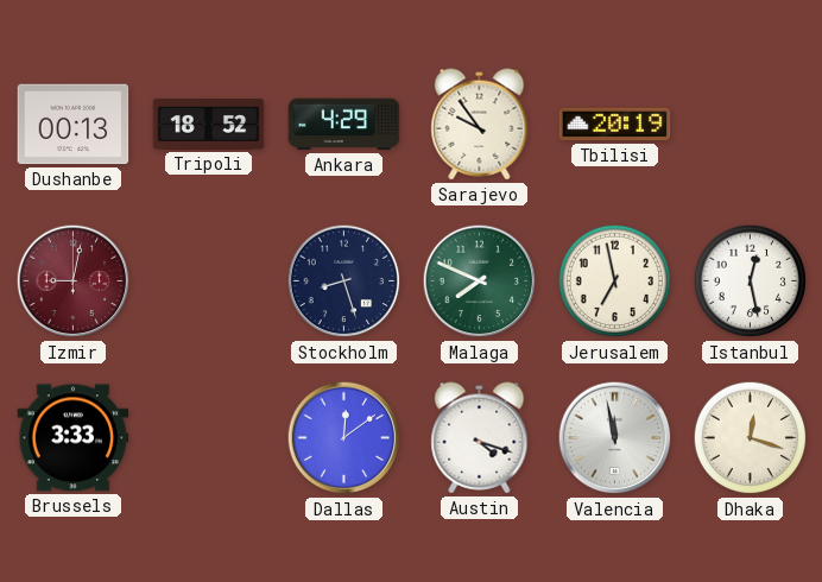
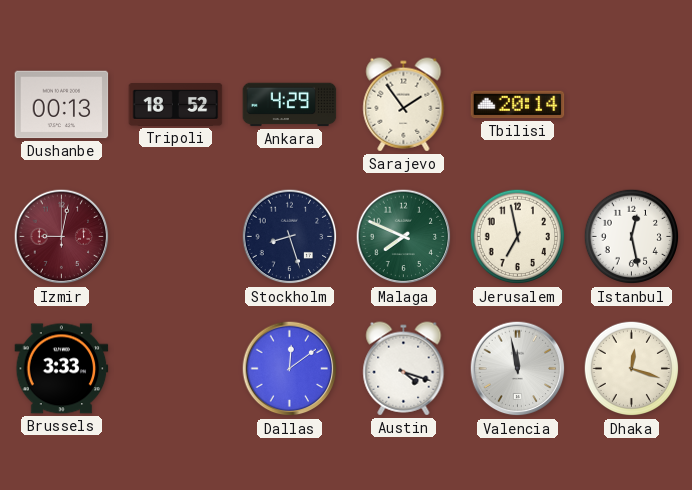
Sarajevo: 9:54 -> 1:54
Tbilisi: 20:19 -> 20:14
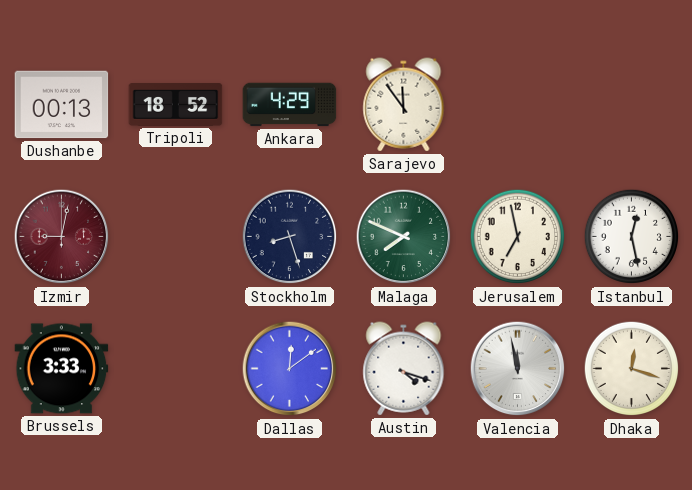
Sarajevo: 1:54 -> 11:54
Tbilisi: 20:14 -> none
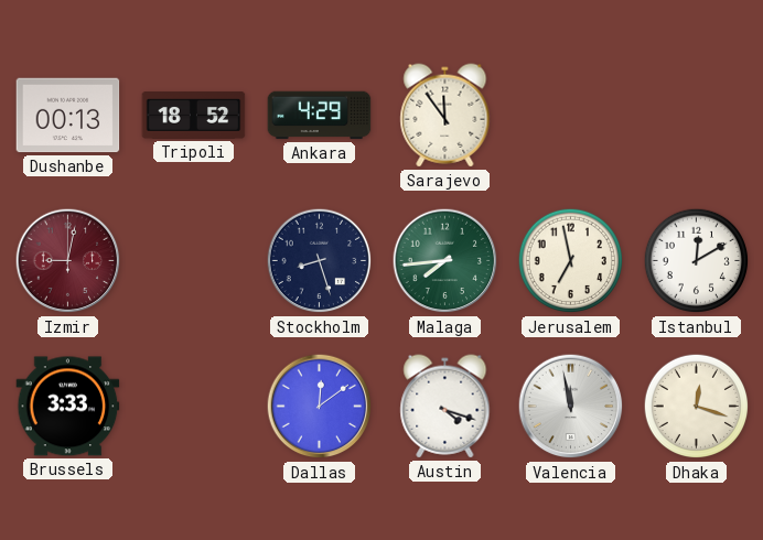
Malaga: 7:49 -> 7:44
Istanbul: 12:28 -> 12:10
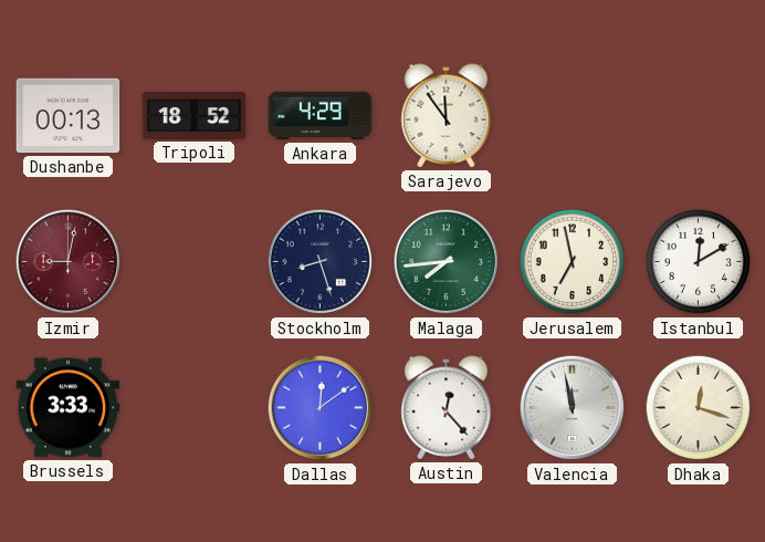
Austin: 4:18 -> 12:23
